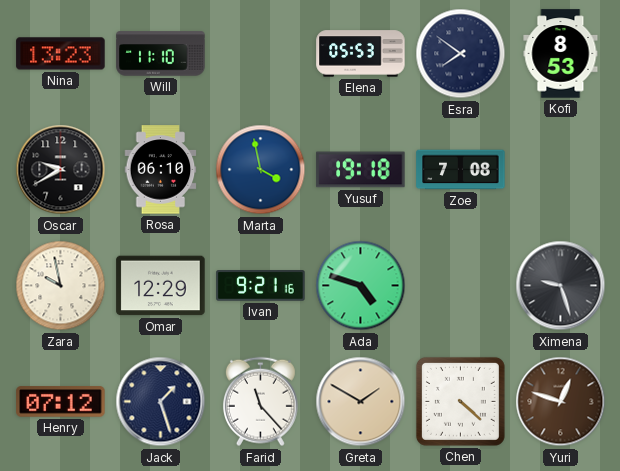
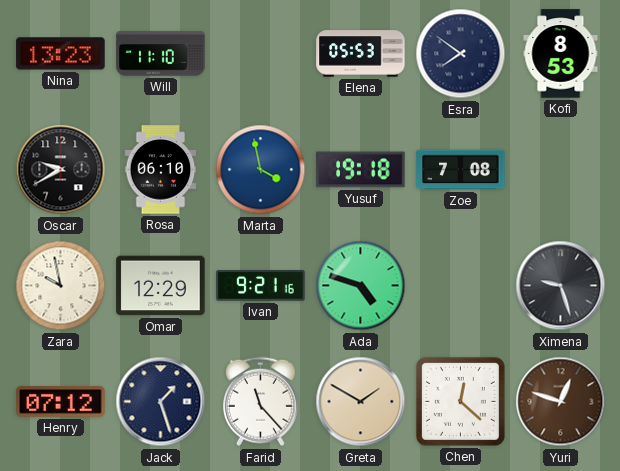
Chen: 4:22 -> 12:22
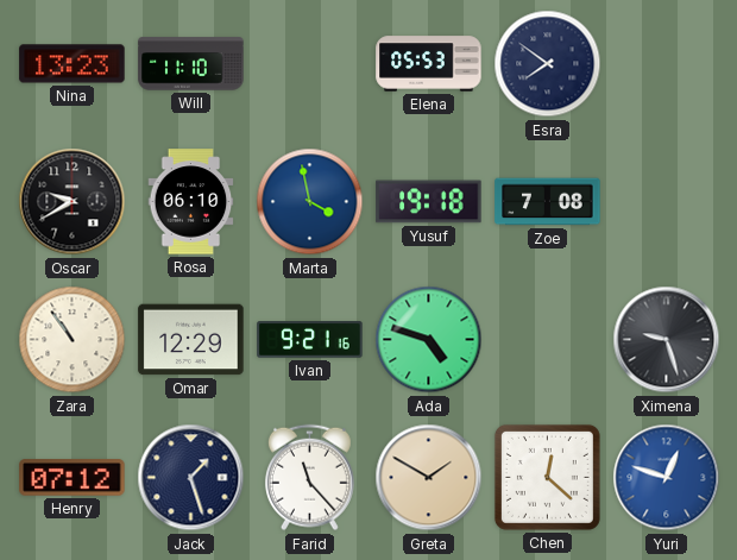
Kofi: 8:53 -> none
Zara: 9:58 -> 10:54
Yuri dial: brown -> blue
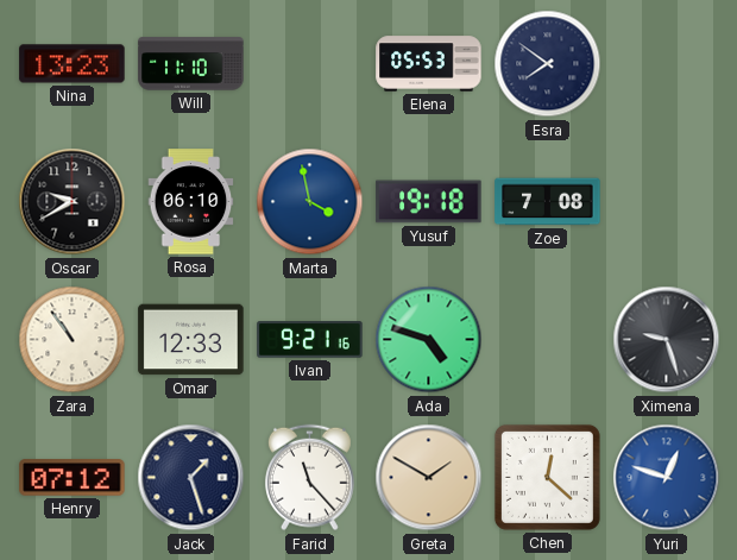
Omar: 12:29 -> 12:33
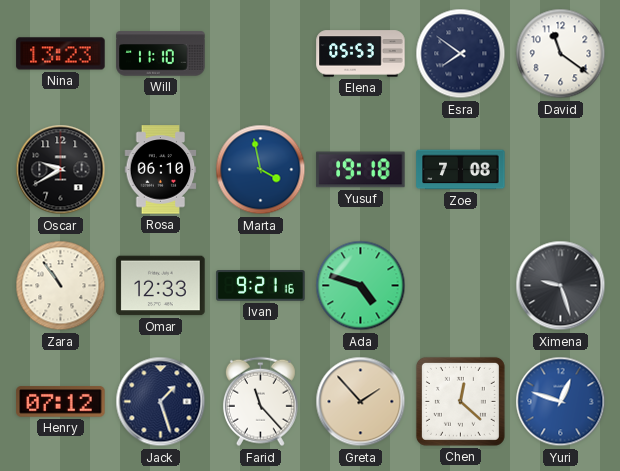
David: none -> 11:21
Greta: 1:50 -> 1:53
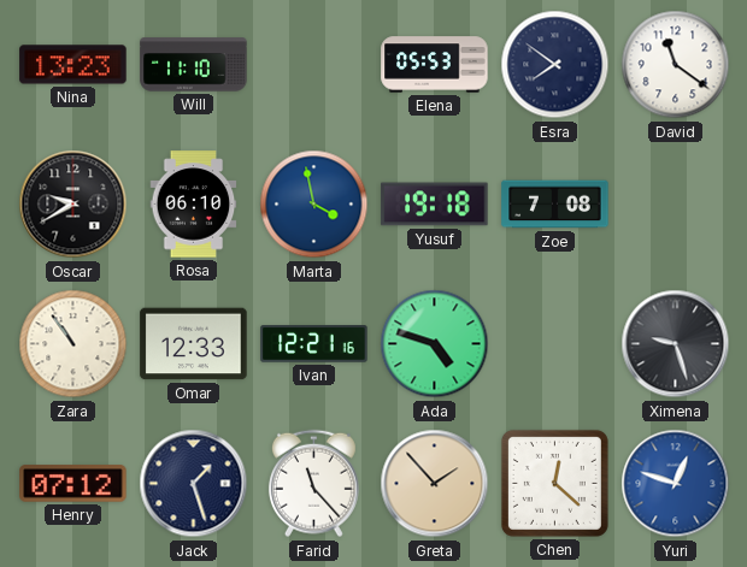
Ivan: 9:21 -> 12:21
